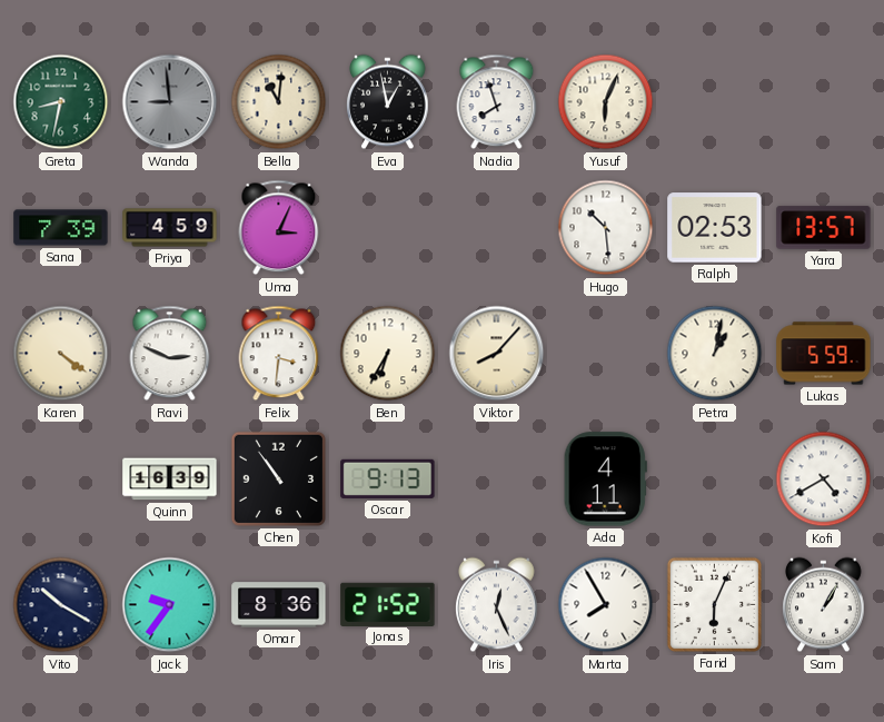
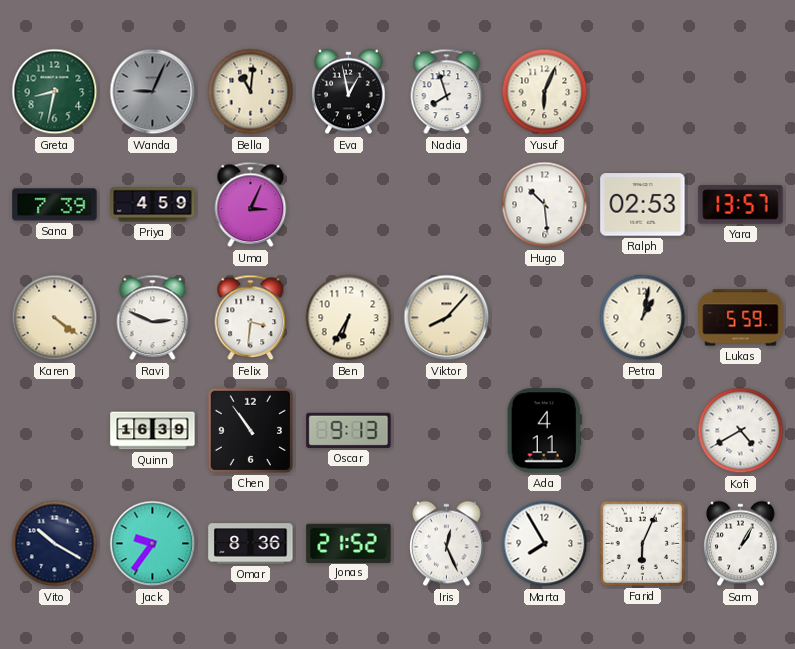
Wanda: 8:59 -> 9:04
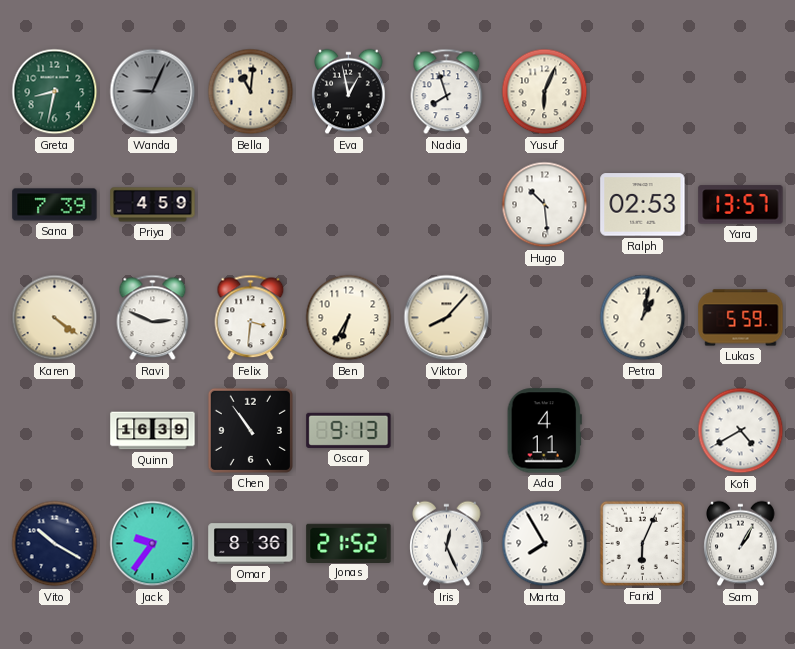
Uma: 3:04 -> none
